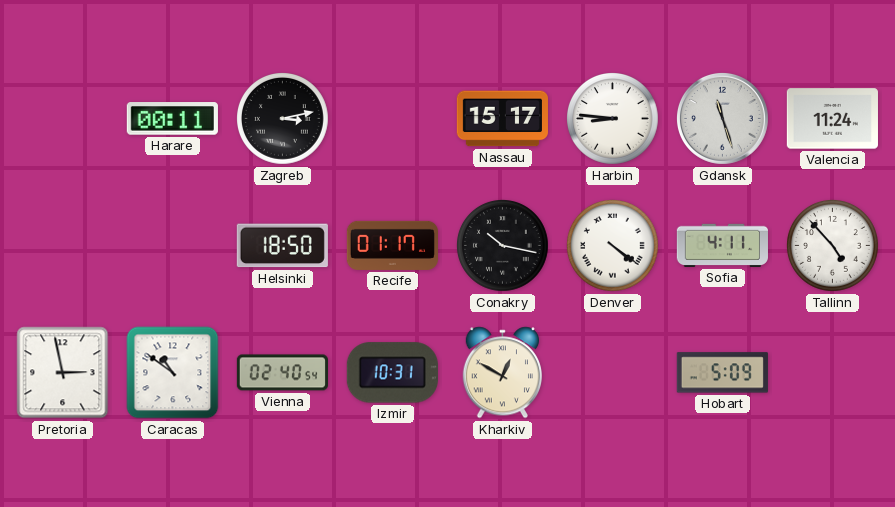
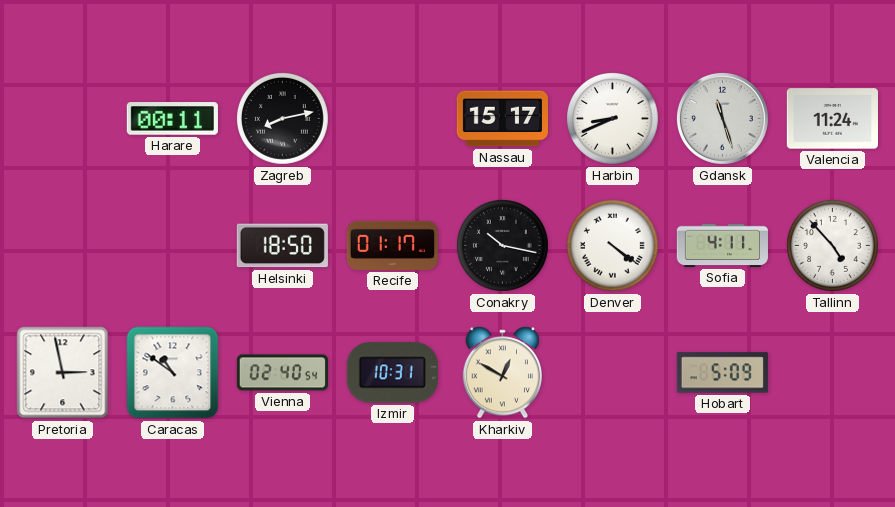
Zagreb: 3:13 -> 8:13
Harbin: 8:46 -> 8:41
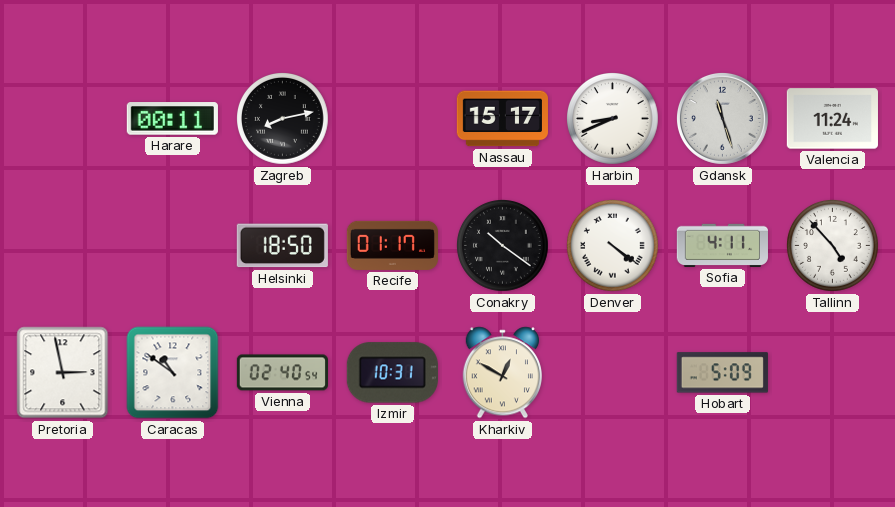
Conakry: 10:17 -> 10:21
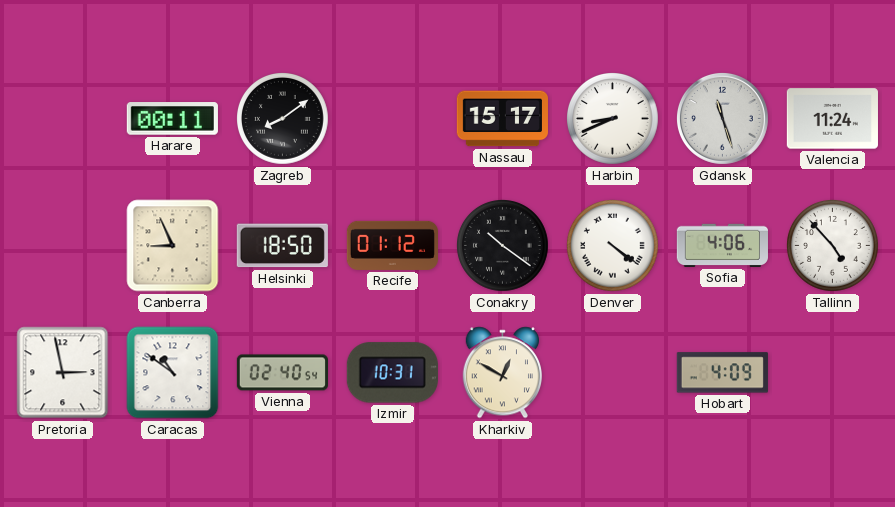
Zagreb: 8:13 -> 8:09
Canberra: none -> 8:56
Recife: 01:17 -> 01:12
Sofia: 4:11 -> 4:06
Hobart: 5:09 -> 4:09
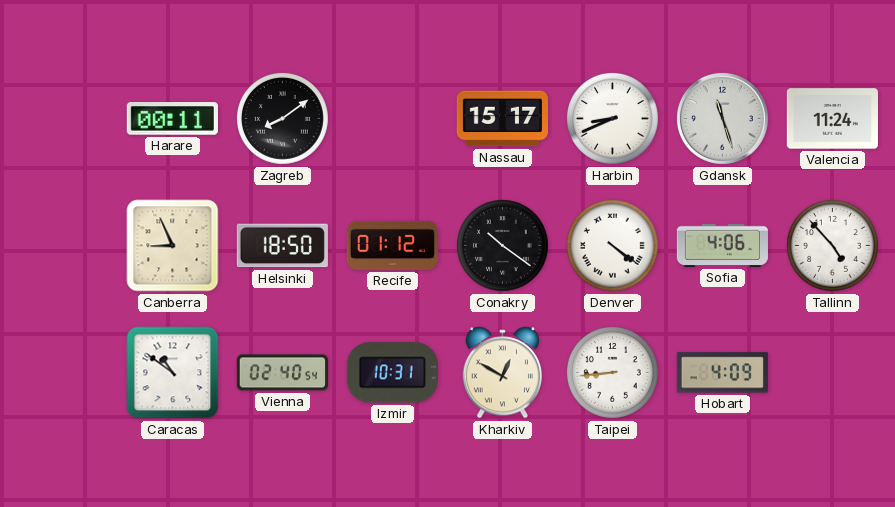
Pretoria: 2:58 -> none
Taipei: none -> 8:44
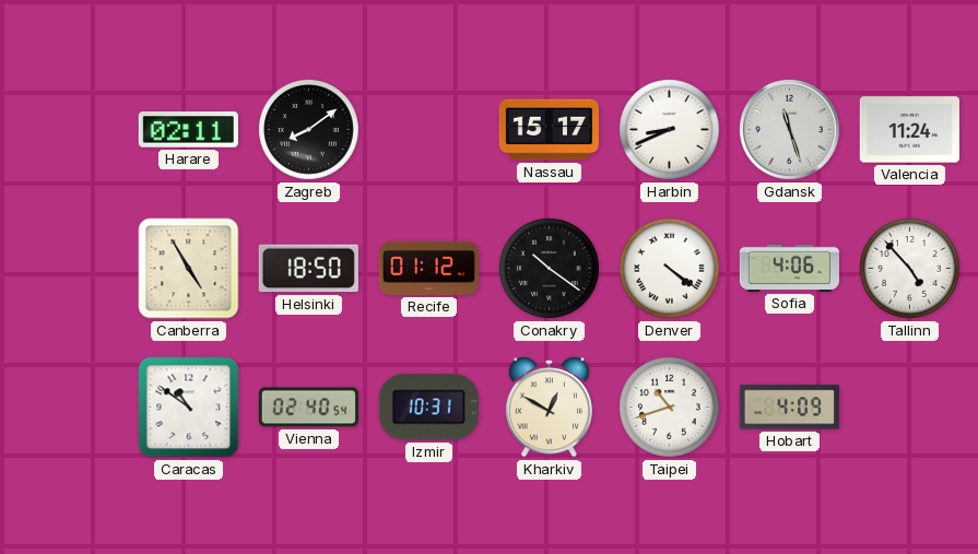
Harare: 00:11 -> 02:11
Canberra: 8:56 -> 4:55
Taipei: 8:44 -> 10:42
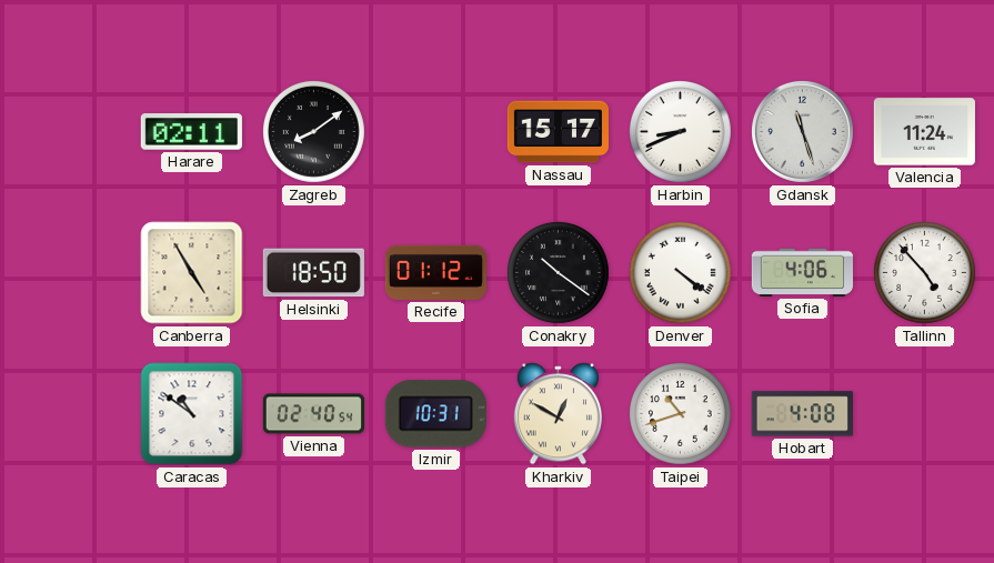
Hobart: 4:09 -> 4:08
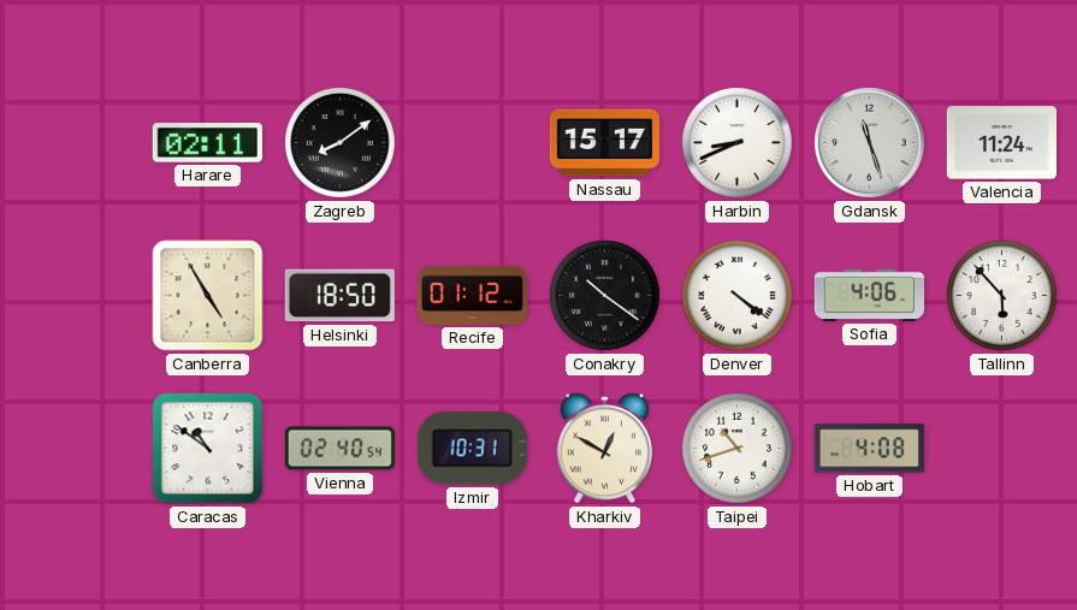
Tallinn: 4:53 -> 5:53
